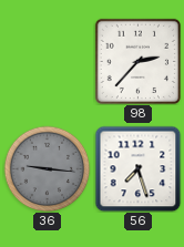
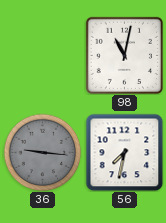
98: 2:37 -> 11:02
56: 7:27 -> 7:32
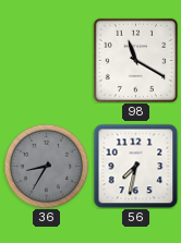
98: 11:02 -> 11:20
36: 9:16 -> 8:35
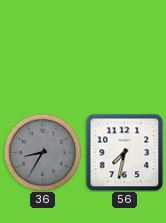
98: 11:20 -> none
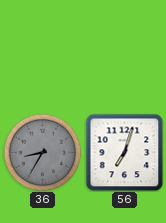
56: 7:32 -> 7:03
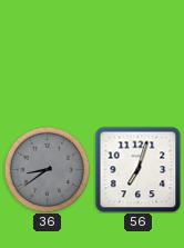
36: 8:35 -> 8:39
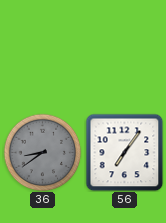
56: 7:03 -> 7:06
